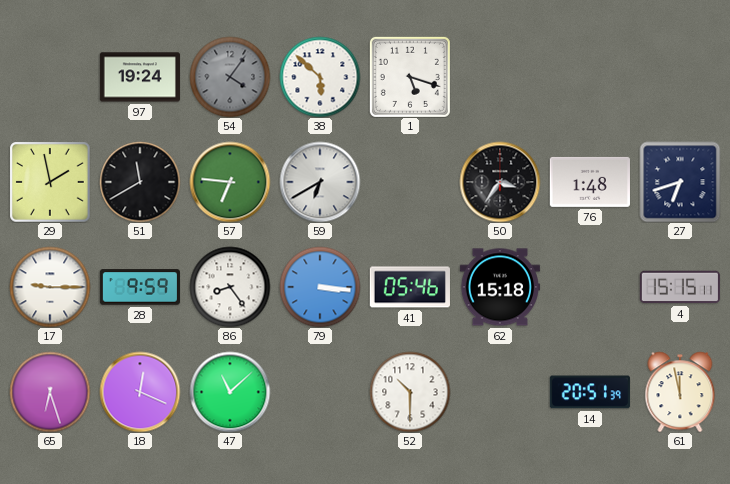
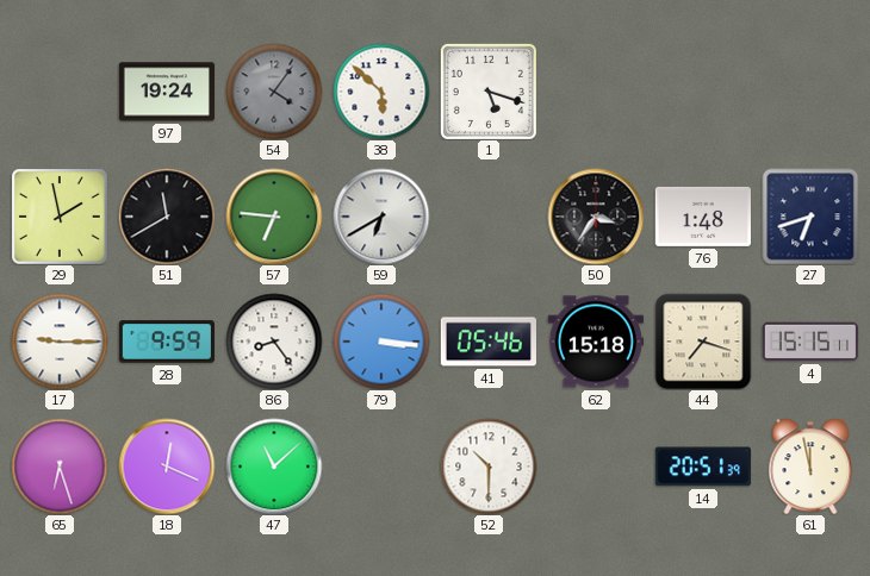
44: none -> 7:18
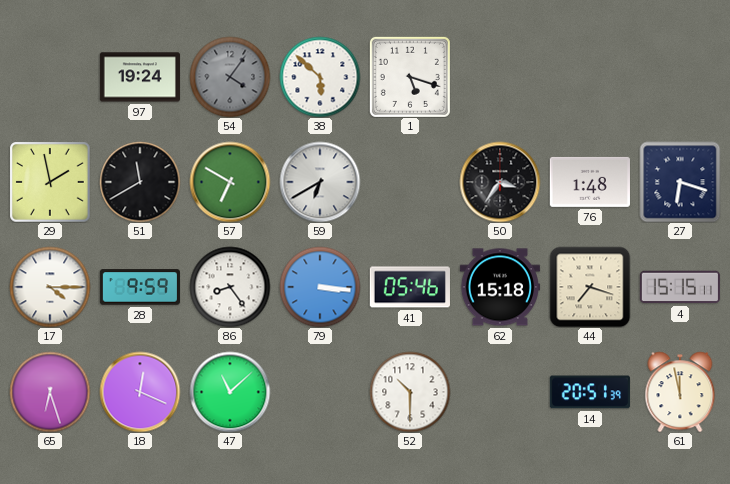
57: 6:46 -> 6:50
27: 6:42 -> 6:18
17: 9:15 -> 4:15
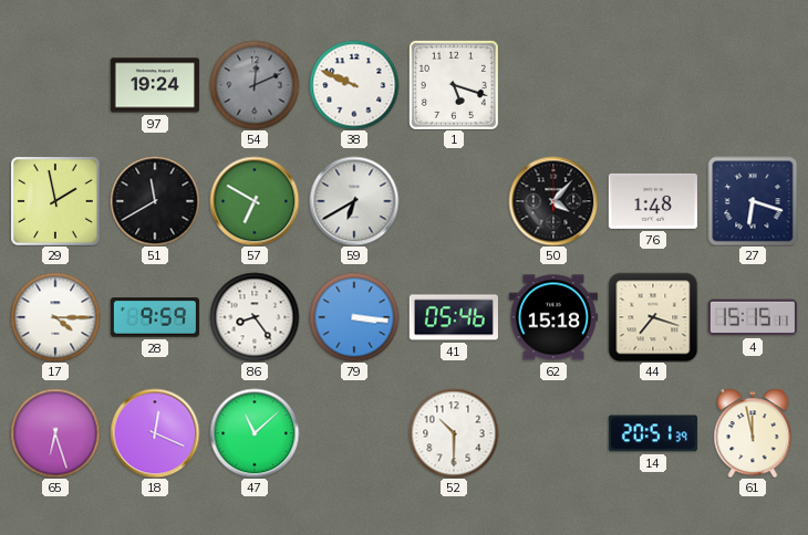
54: 4:06 -> 12:11
38: 5:52 -> 9:49
50: 3:36 -> 4:07
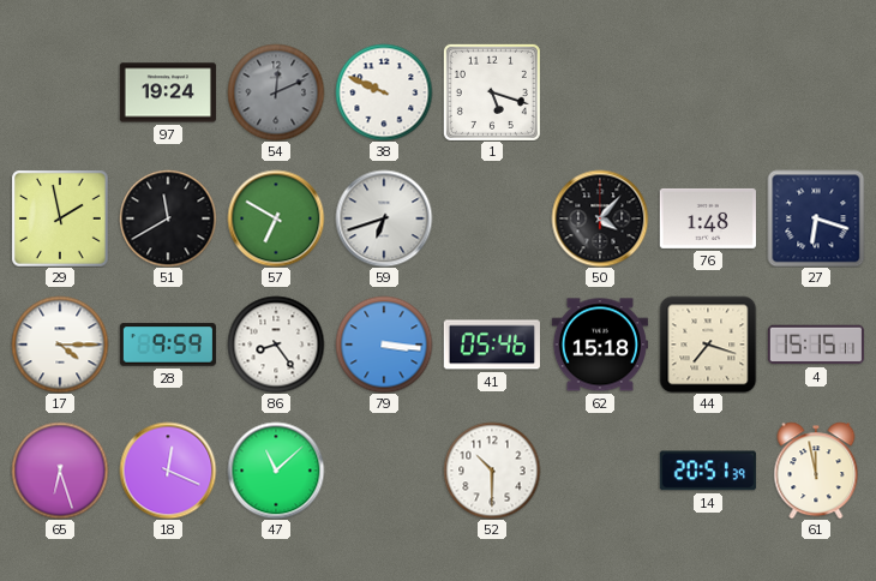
59: 6:40 -> 6:42
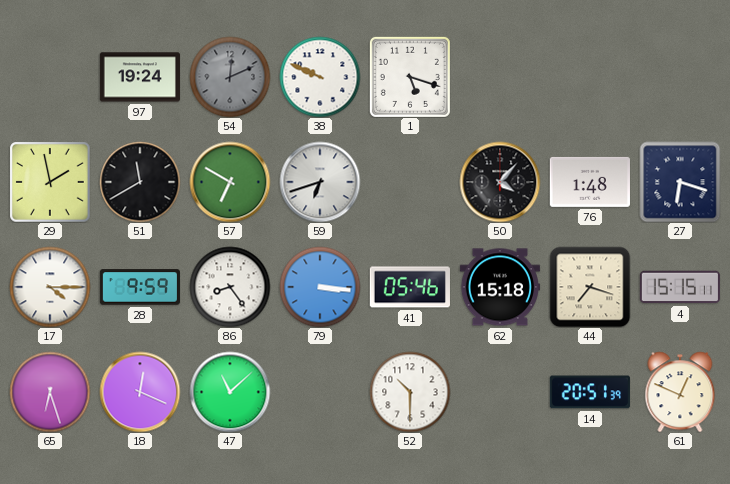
61: 11:58 -> 12:49
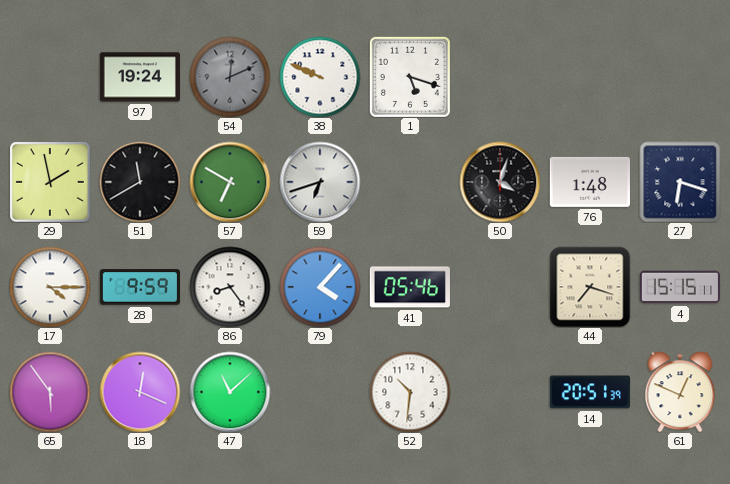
50: 4:07 -> 4:03
79: 3:16 -> 4:07
62: 15:18 -> none
65: 6:27 -> 5:54
52: 10:30 -> 10:31
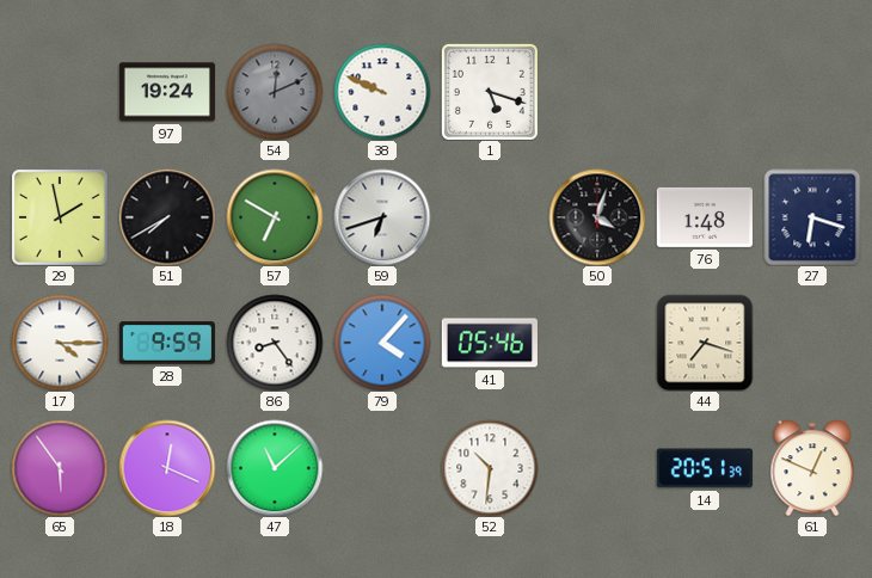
51: 11:40 -> 7:40
4: 15:15 -> none
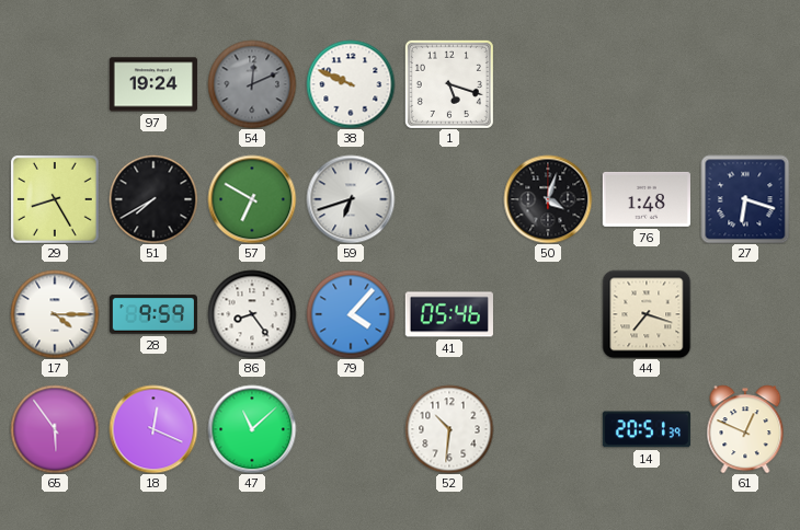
29: 1:58 -> 8:25
